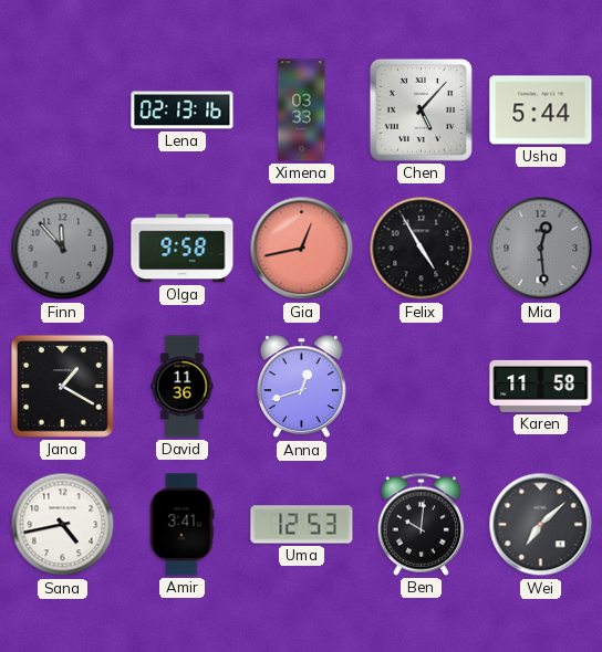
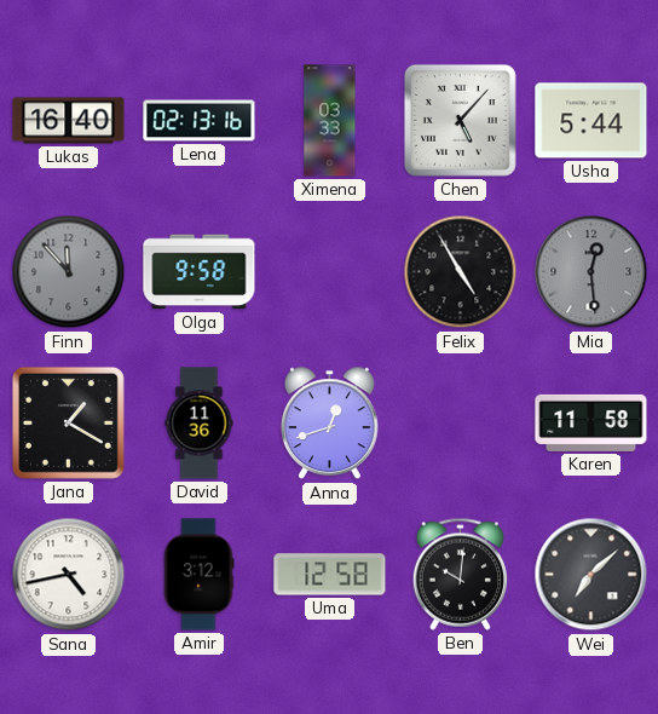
Lukas: none -> 16:40
Gia: 12:43 -> none
Amir: 3:41 -> 3:12
Uma: 12:53 -> 12:58
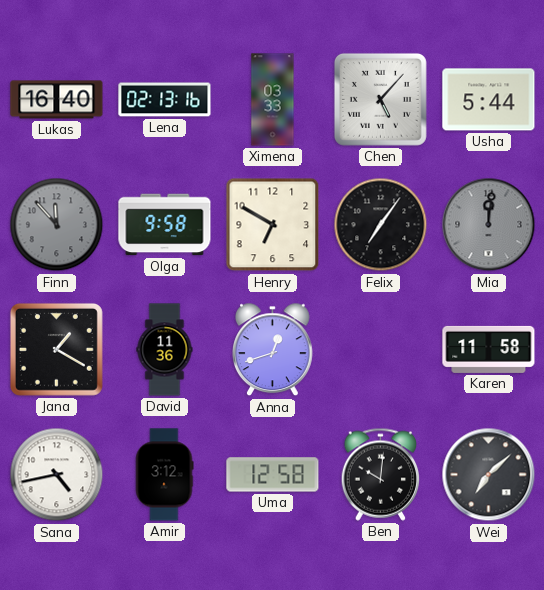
Henry: none -> 6:50
Felix: 4:55 -> 7:06
Mia: 12:29 -> 12:01
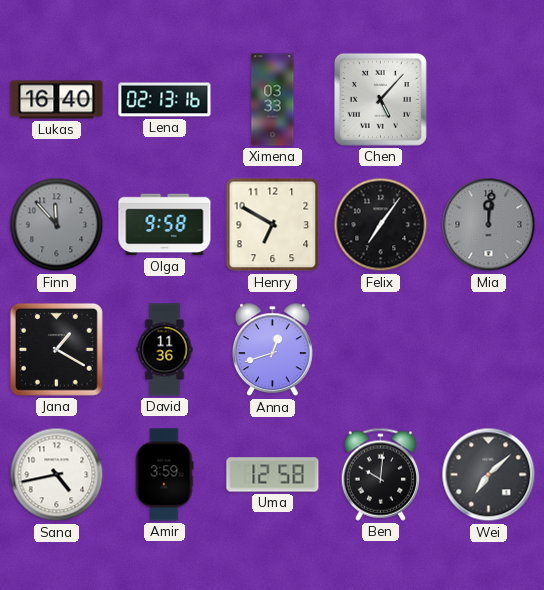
Usha: 5:44 -> none
Karen: 11:58 -> none
Amir: 3:12 -> 3:59
